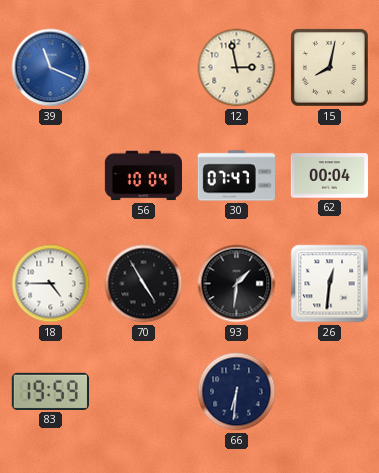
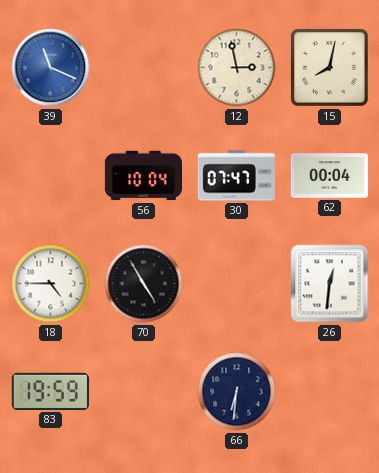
93: 1:31 -> none
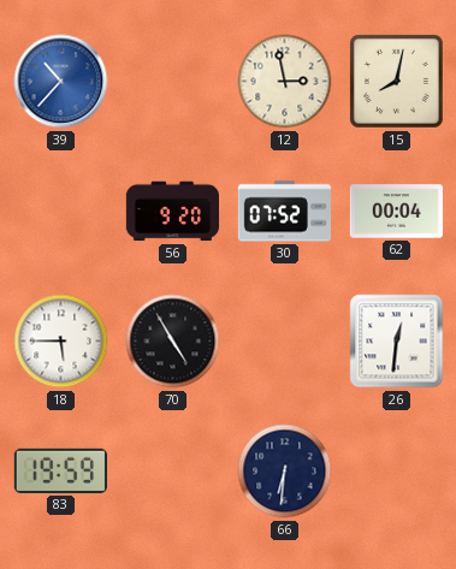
39: 11:19 -> 10:37
56: 10:04 -> 9:20
30: 07:47 -> 07:52
18: 4:45 -> 5:45
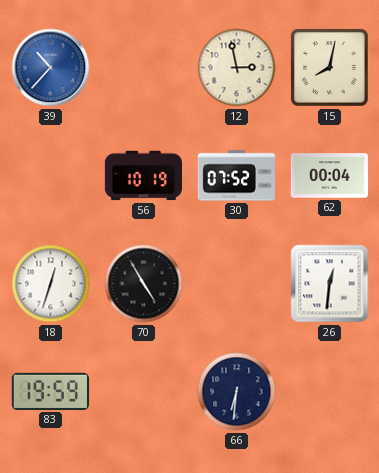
56: 9:20 -> 10:19
18: 5:45 -> 12:33
